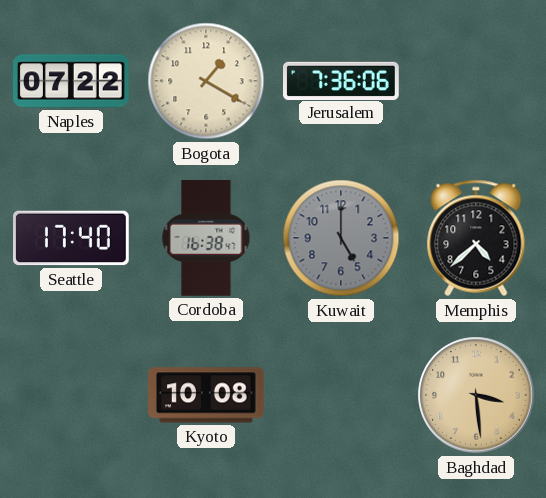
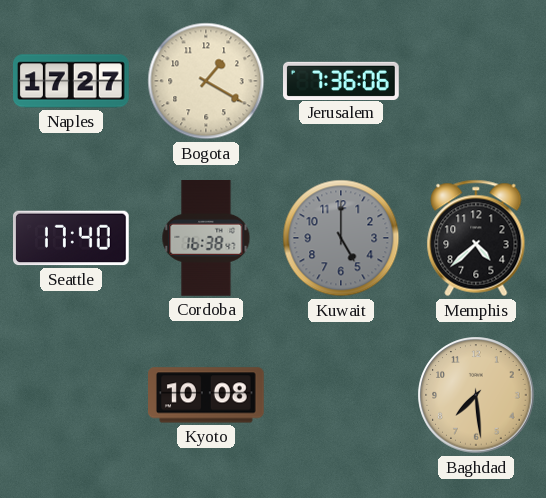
Naples: 07:22 -> 17:27
Baghdad: 3:29 -> 7:29
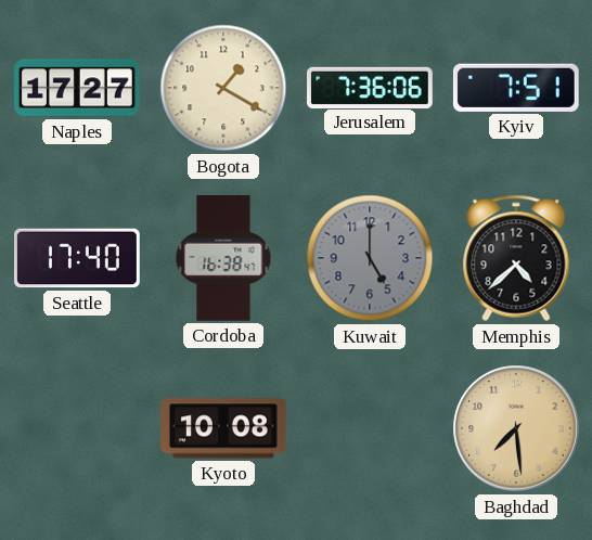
Kyiv: none -> 7:51
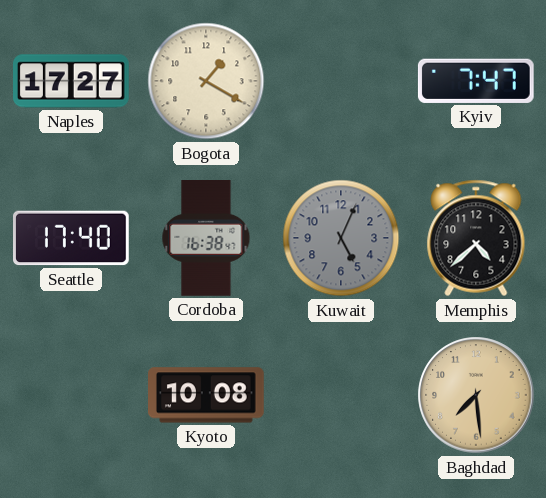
Jerusalem: 7:36 -> none
Kyiv: 7:51 -> 7:47
Kuwait: 5:00 -> 5:04
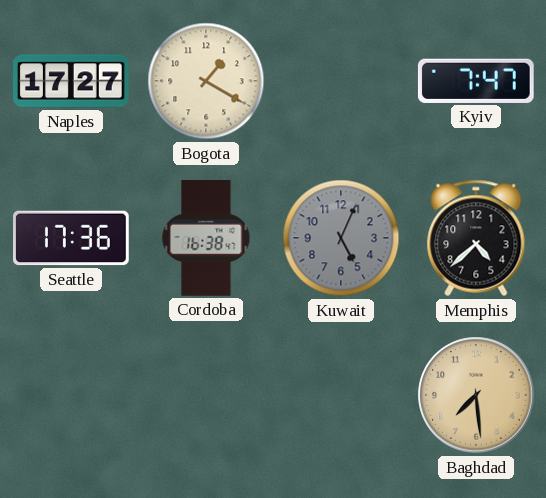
Seattle: 17:40 -> 17:36
Kyoto: 10:08 -> none
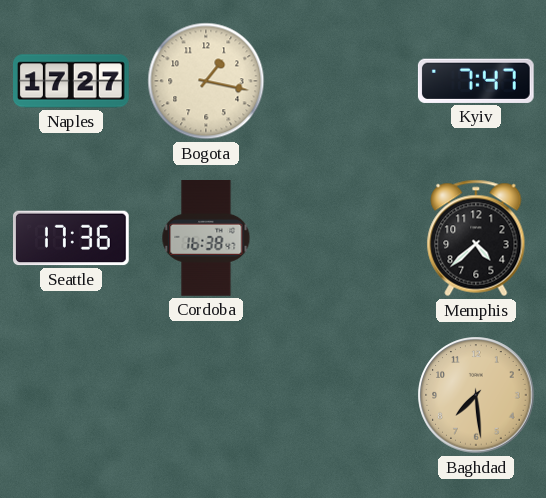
Bogota: 1:20 -> 1:17
Kuwait: 5:04 -> none
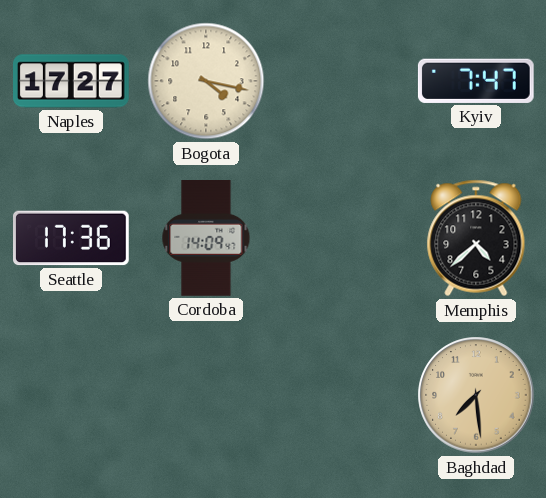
Bogota: 1:17 -> 4:17
Cordoba: 16:38 -> 14:09
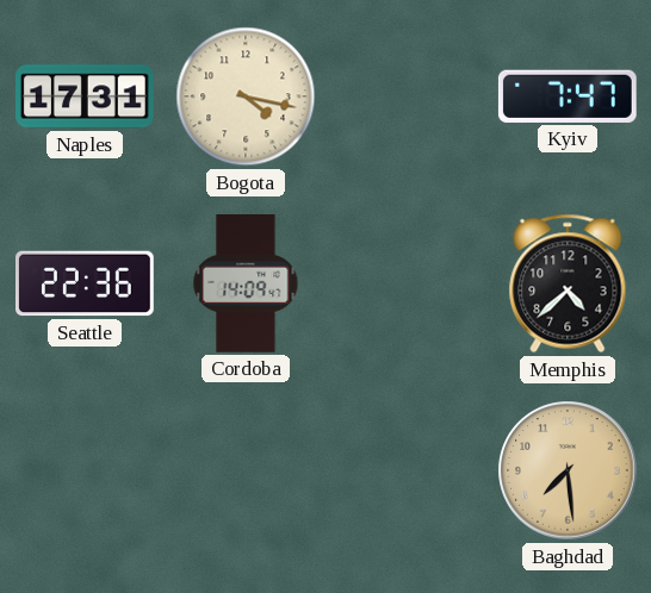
Naples: 17:27 -> 17:31
Seattle: 17:36 -> 22:36
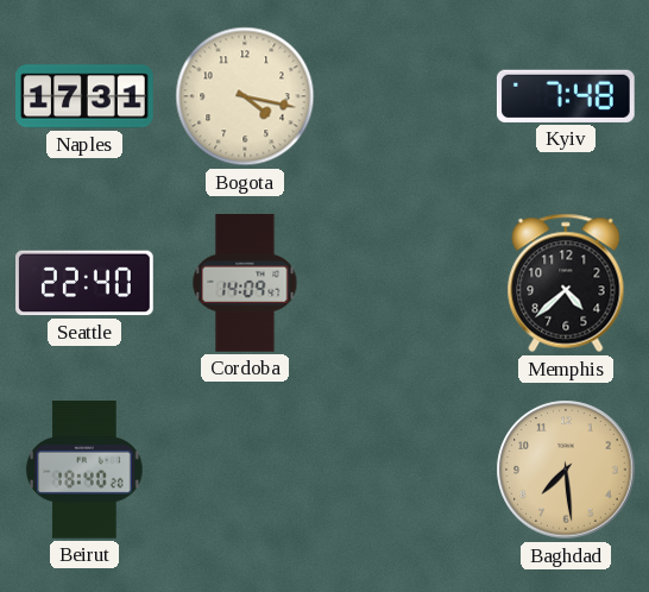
Kyiv: 7:47 -> 7:48
Seattle: 22:36 -> 22:40
Beirut: none -> 18:40
